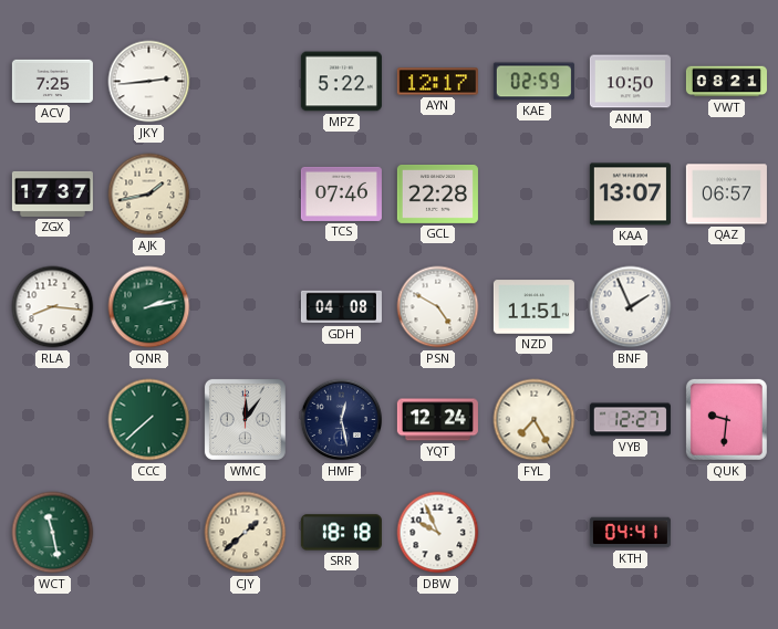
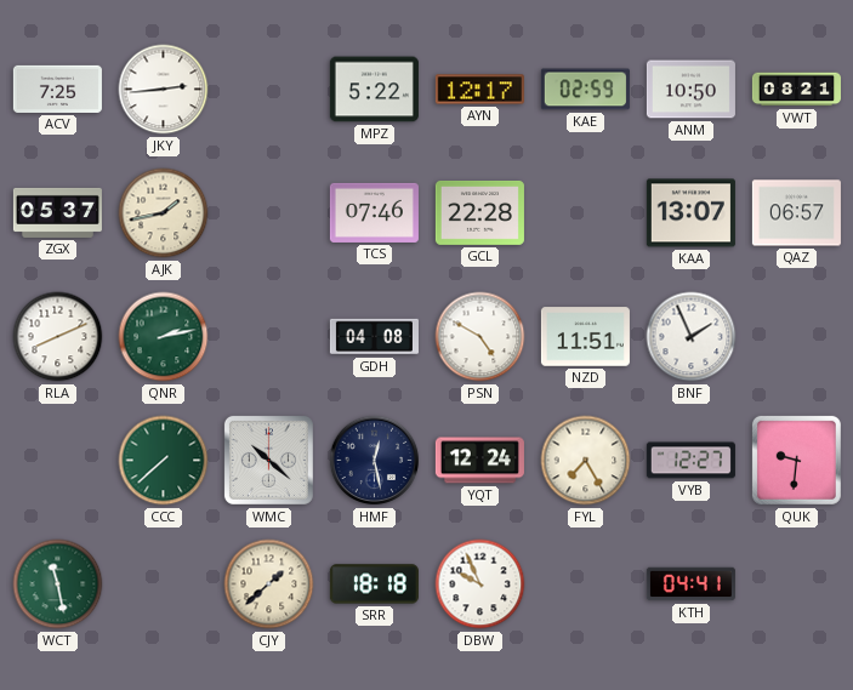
ZGX: 17:37 -> 05:37
RLA: 8:16 -> 8:11
WMC: 12:06 -> 10:22
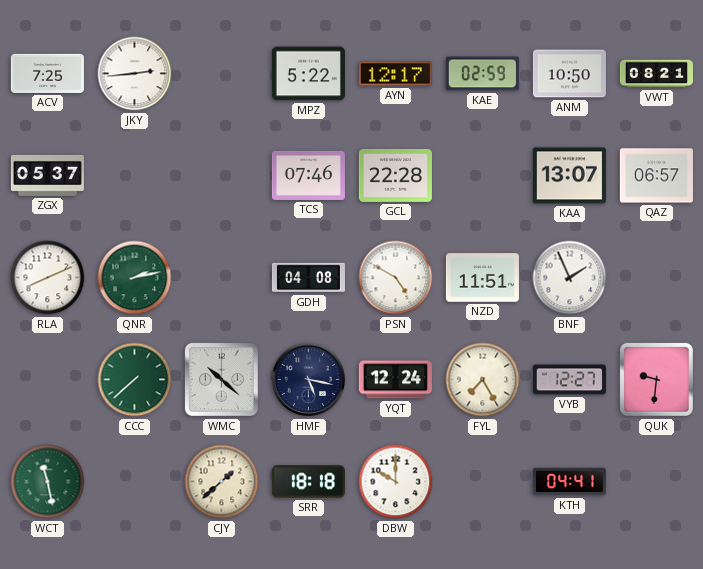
AJK: 1:43 -> none
HMF: 12:28 -> 5:17
DBW: 9:56 -> 10:00
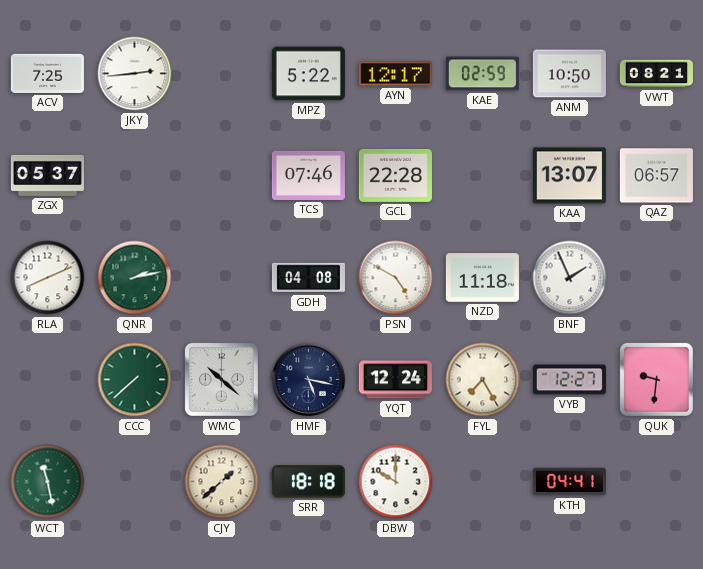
NZD: 11:51 -> 11:18
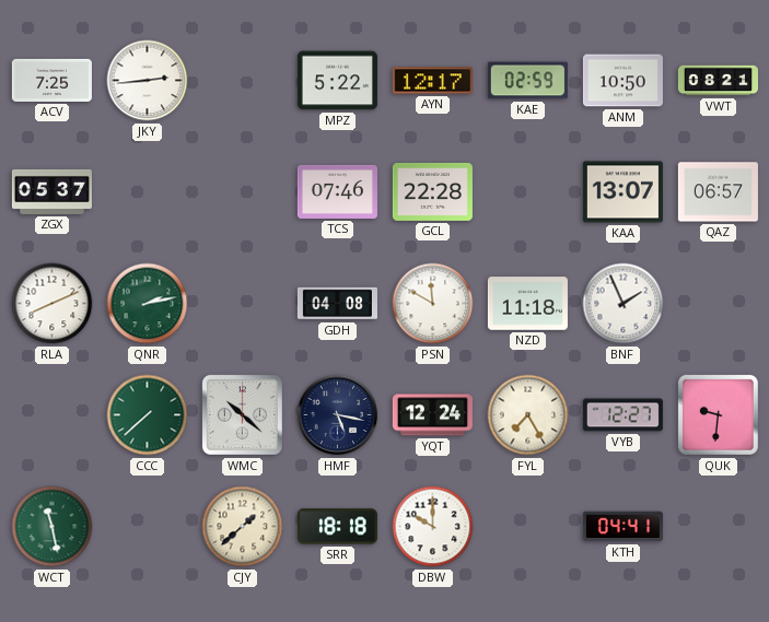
PSN: 4:50 -> 11:50
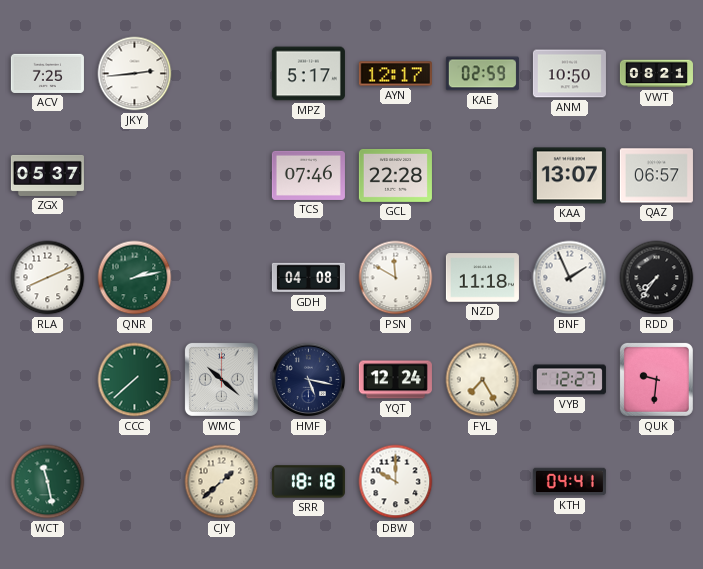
MPZ: 5:22 -> 5:17
RDD: none -> 7:36
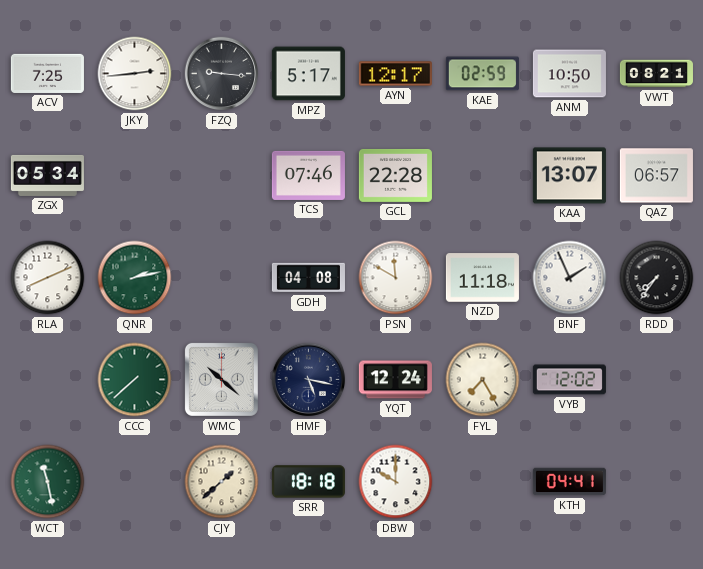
FZQ: none -> 9:16
ZGX: 05:37 -> 05:34
VYB: 12:27 -> 12:02
QUK: 9:31 -> none
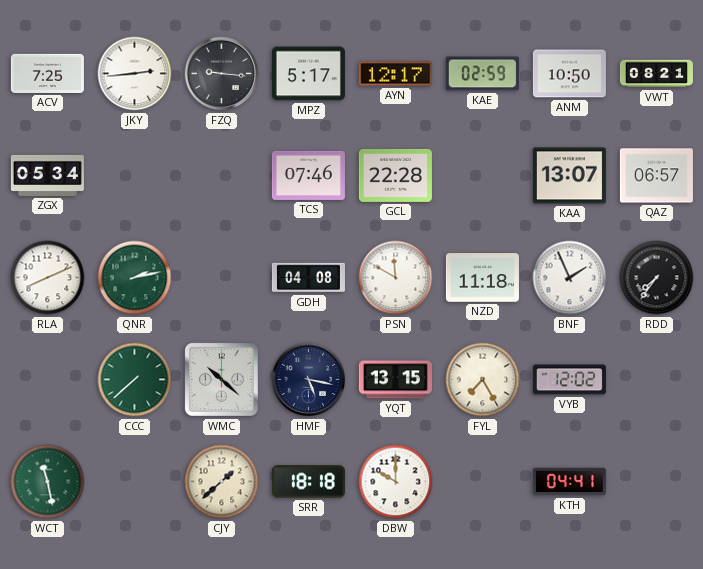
YQT: 12:24 -> 13:15
